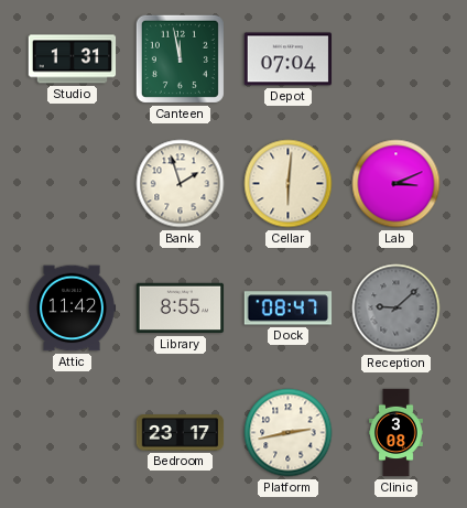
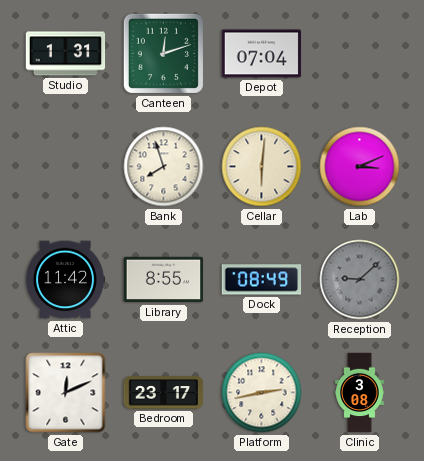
Canteen: 11:58 -> 12:12
Bank: 1:57 -> 7:57
Dock: 08:47 -> 08:49
Gate: none -> 12:11
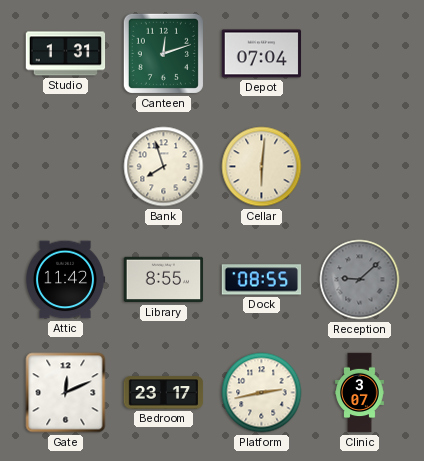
Lab: 3:11 -> none
Dock: 08:49 -> 08:55
Clinic: 3:08 -> 3:07
